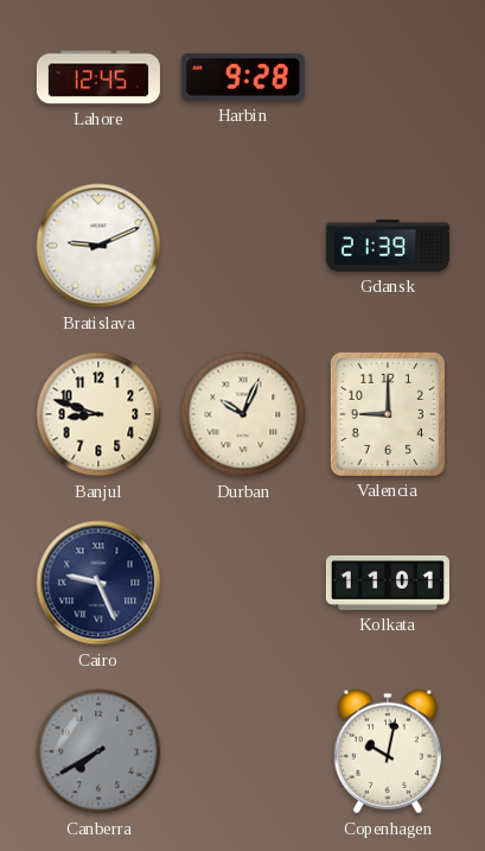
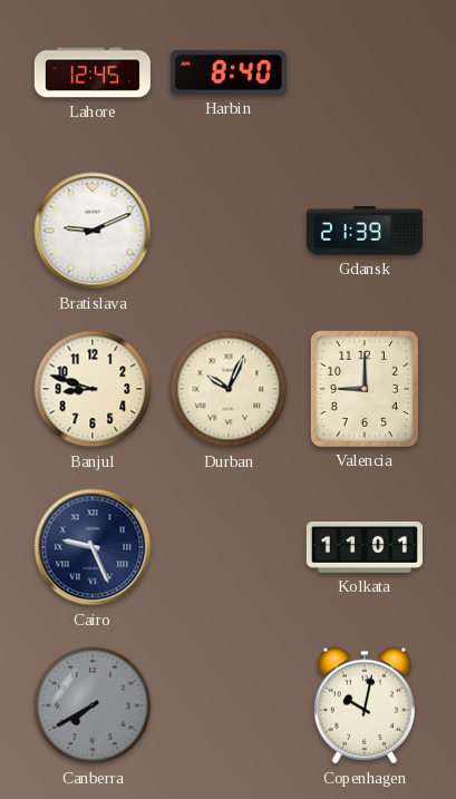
Harbin: 9:28 -> 8:40
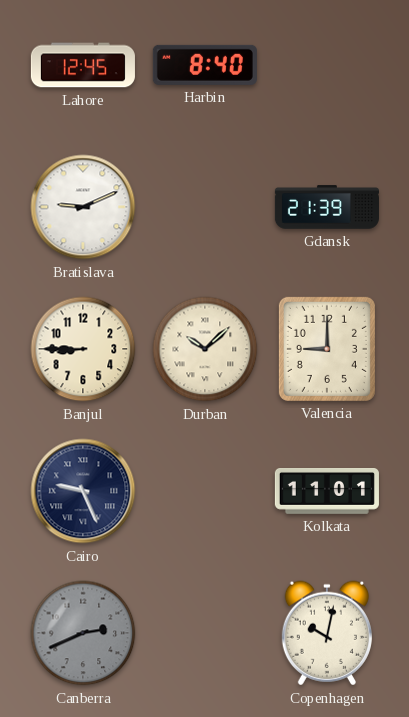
Banjul: 8:48 -> 8:45
Durban: 10:04 -> 10:08
Canberra: 7:40 -> 2:41
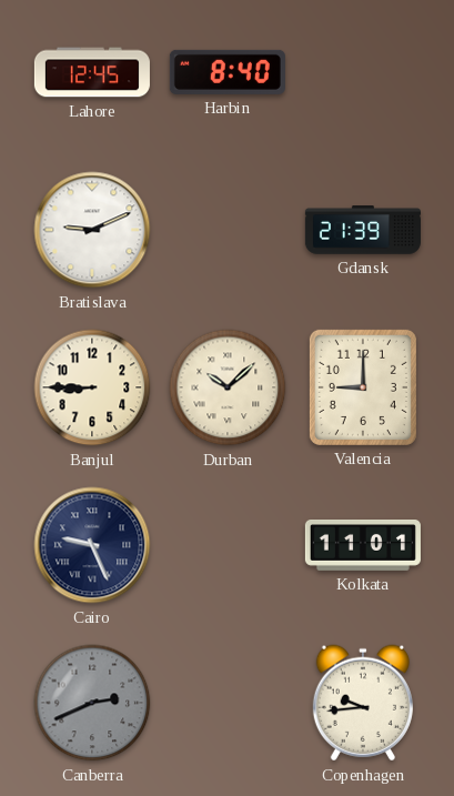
Copenhagen: 10:02 -> 9:44
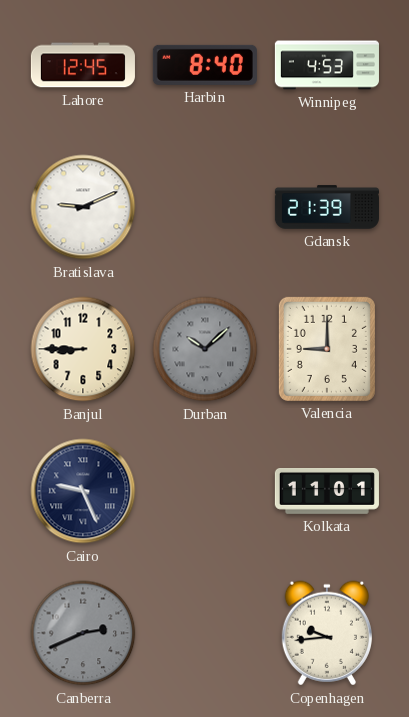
Winnipeg: none -> 4:53
Durban dial: cream -> grey
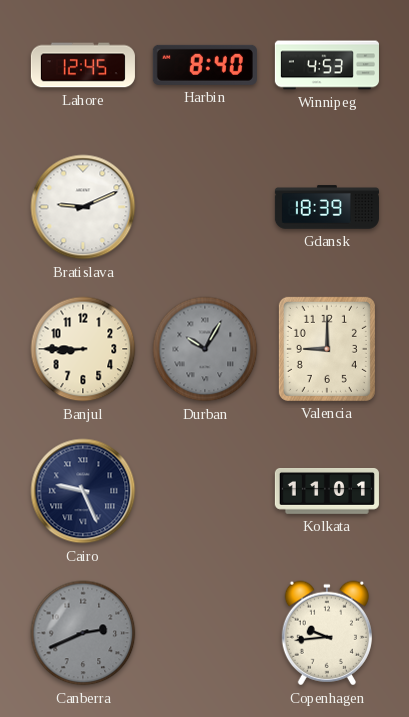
Gdansk: 21:39 -> 18:39
Durban: 10:08 -> 10:05
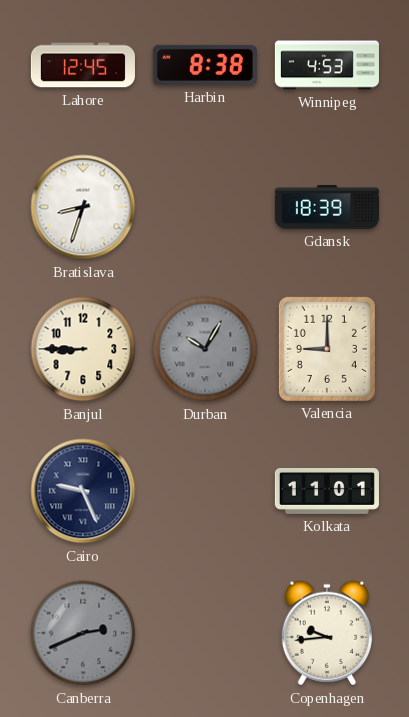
Harbin: 8:40 -> 8:38
Bratislava: 9:11 -> 8:33
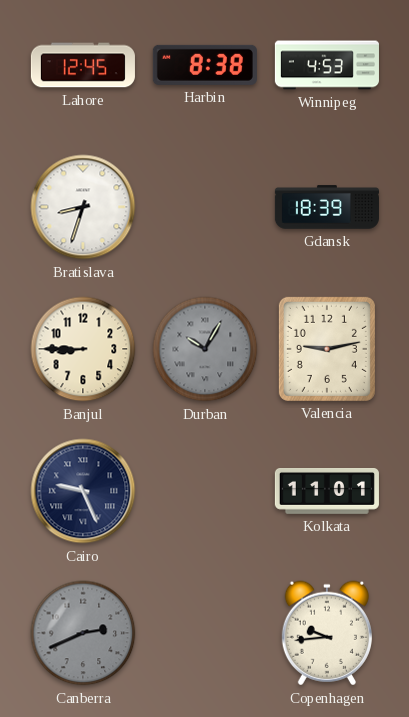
Valencia: 9:00 -> 9:13
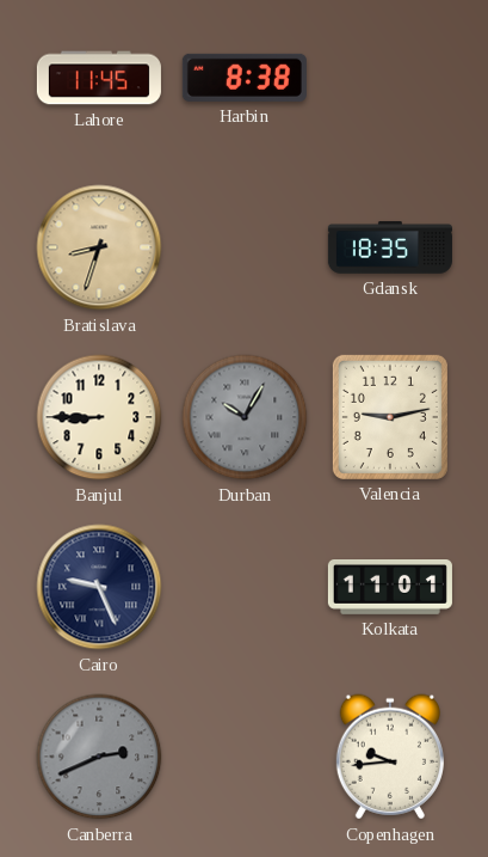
Lahore: 12:45 -> 11:45
Winnipeg: 4:53 -> none
Bratislava dial: white -> champagne
Gdansk: 18:39 -> 18:35
